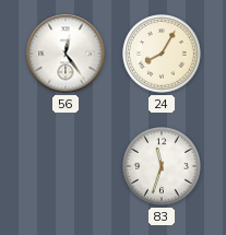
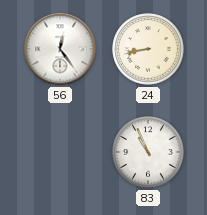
24: 8:05 -> 8:43
83: 11:33 -> 10:56
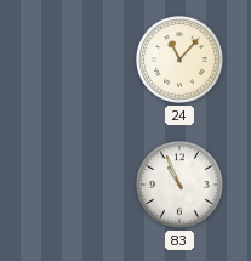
56: 12:24 -> none
24: 8:43 -> 11:07
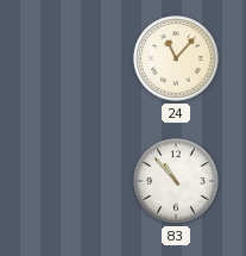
83: 10:56 -> 10:53
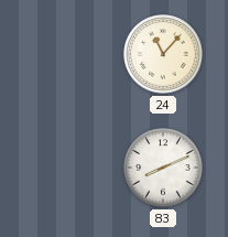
83: 10:53 -> 8:11
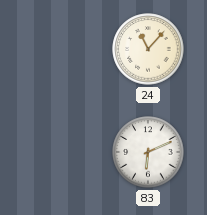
83: 8:11 -> 6:11
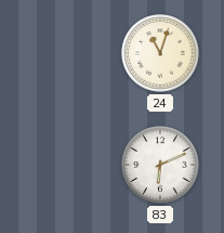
24: 11:07 -> 11:03
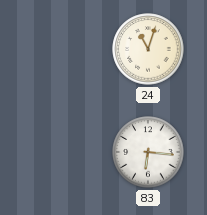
83: 6:11 -> 6:16
